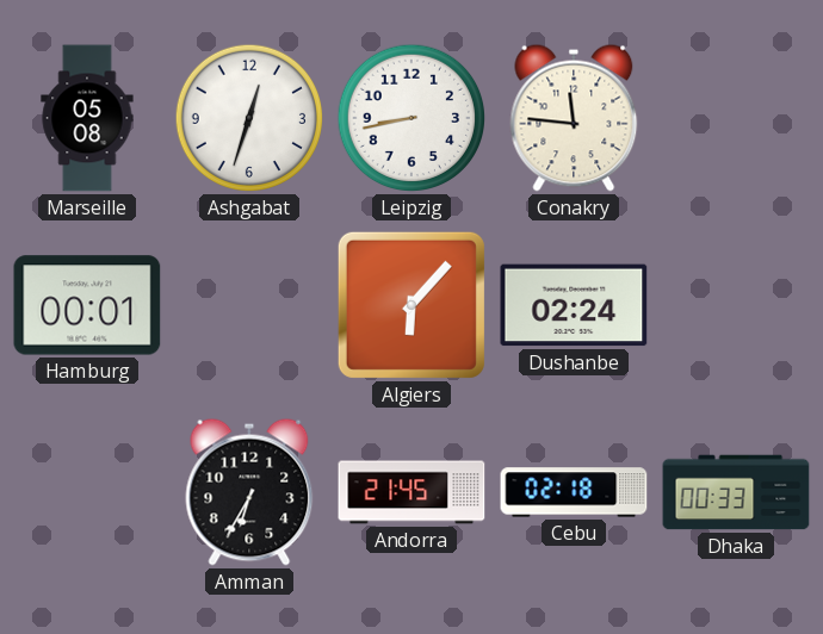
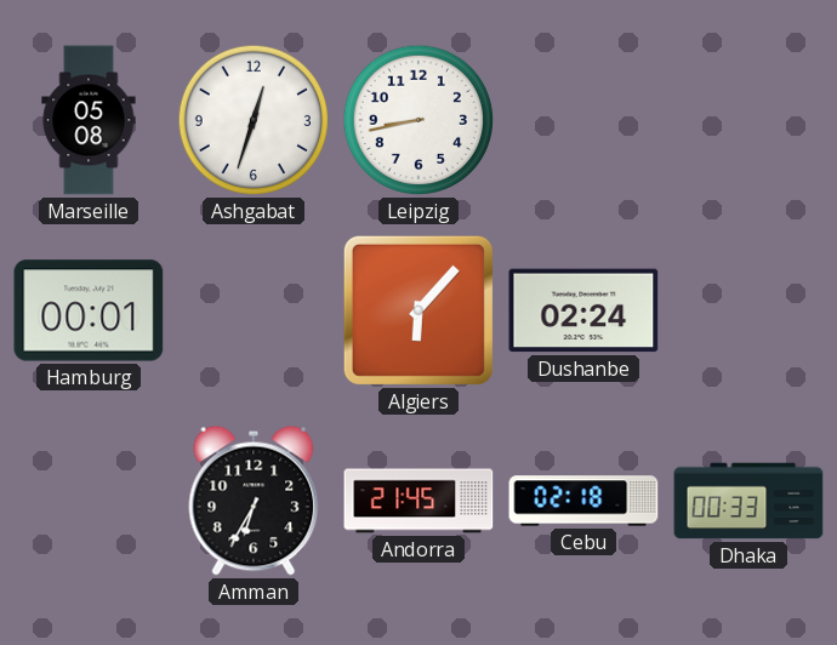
Conakry: 11:46 -> none
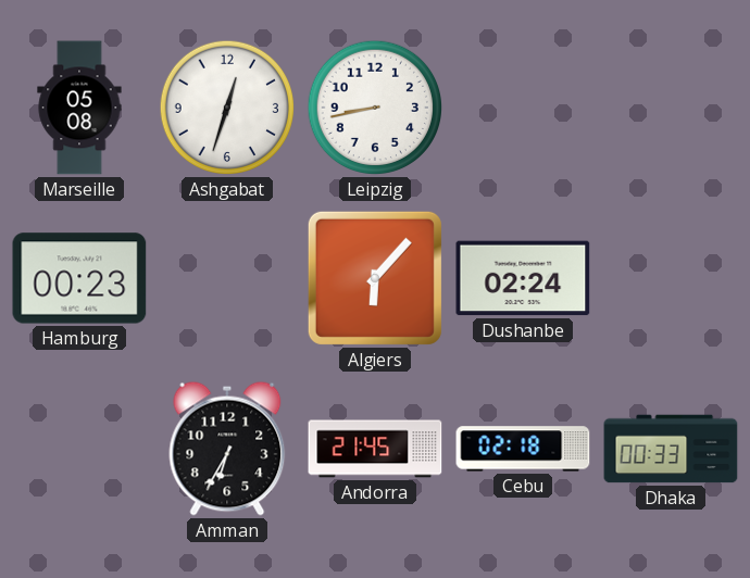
Hamburg: 00:01 -> 00:23
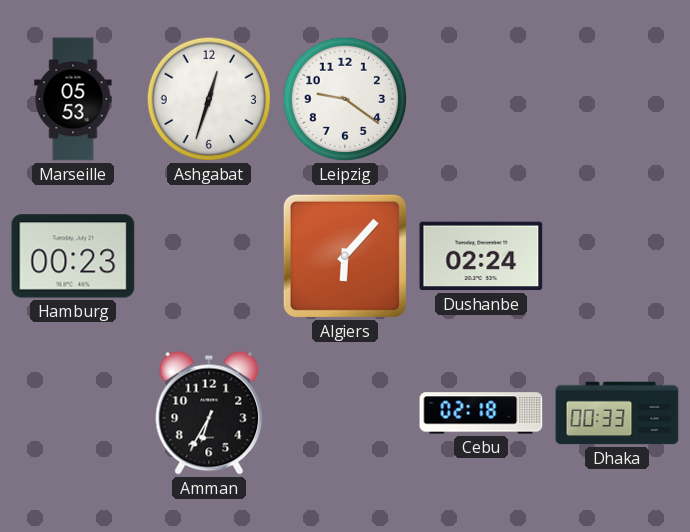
Marseille: 05:08 -> 05:53
Leipzig: 8:43 -> 9:21
Andorra: 21:45 -> none
